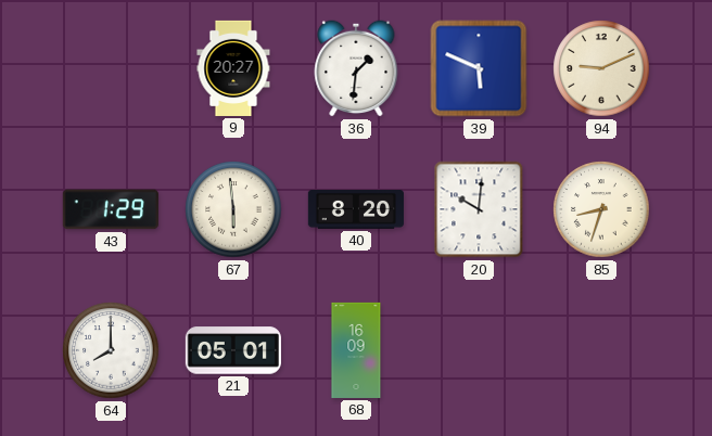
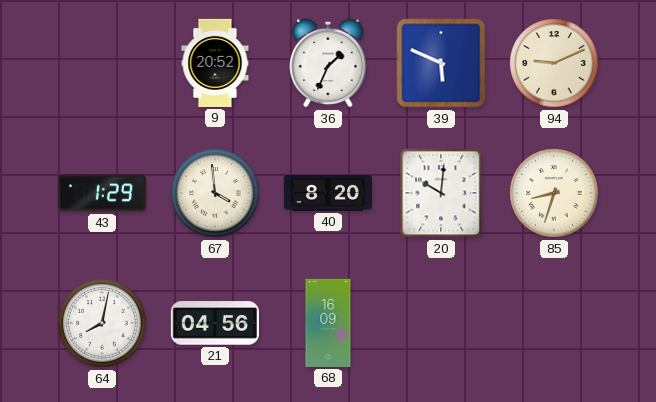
9: 20:27 -> 20:52
36: 1:31 -> 1:34
67: 5:59 -> 3:59
64: 8:00 -> 8:02
21: 05:01 -> 04:56
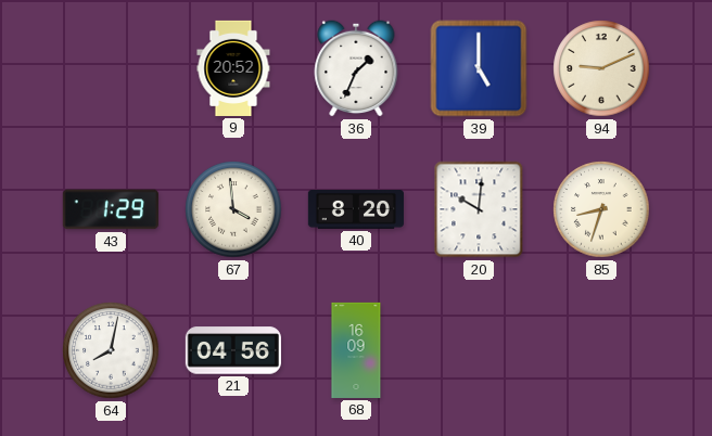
39: 5:49 -> 5:00
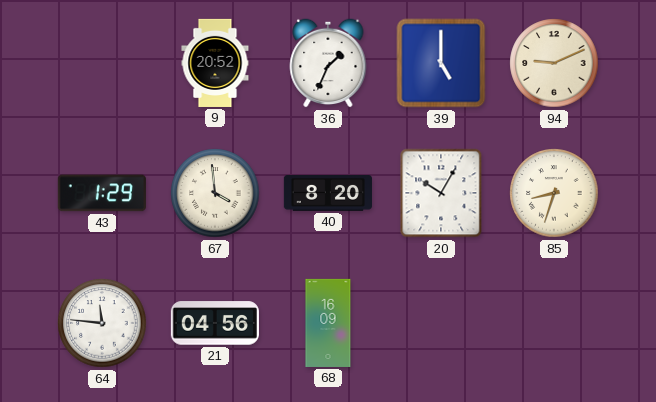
20: 10:01 -> 10:05
64: 8:02 -> 11:46
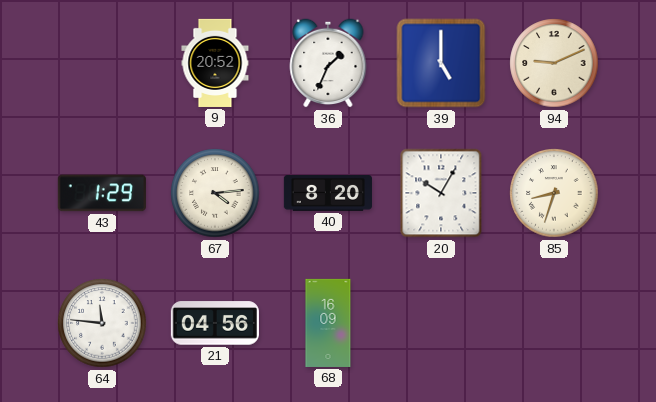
67: 3:59 -> 4:14
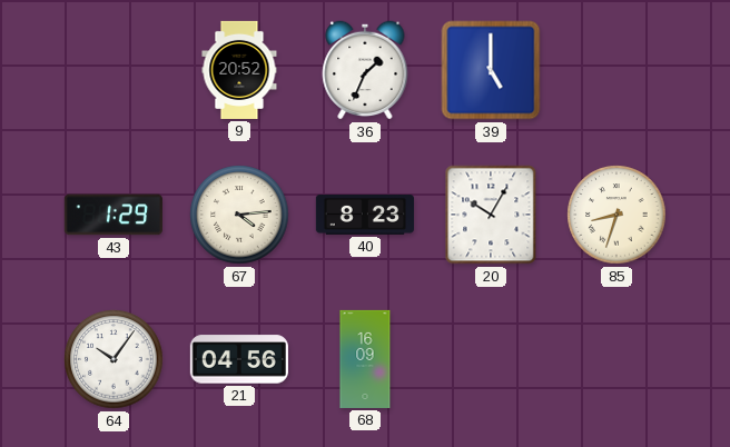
94: 9:11 -> none
40: 8:20 -> 8:23
64: 11:46 -> 10:06
